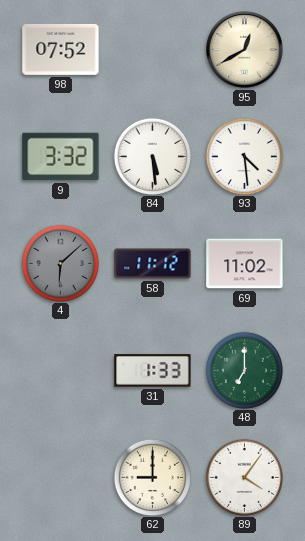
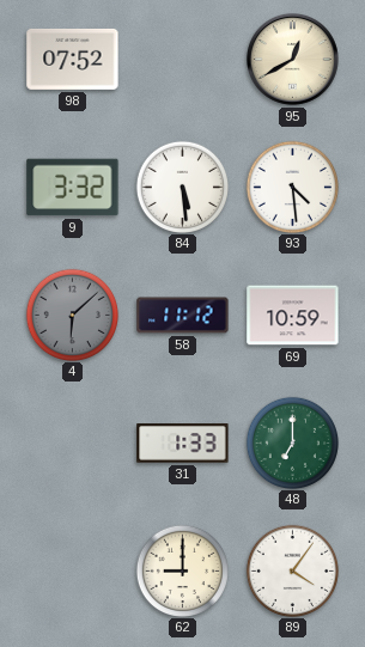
69: 11:02 -> 10:59
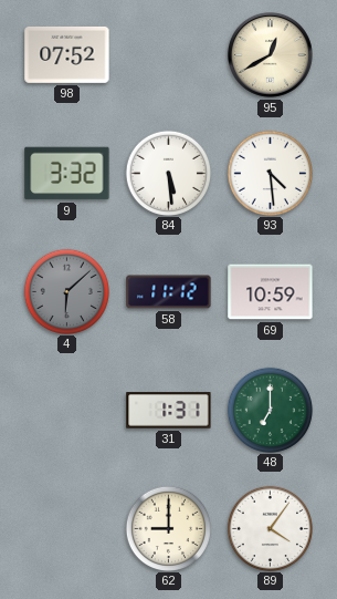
31: 1:33 -> 1:31
